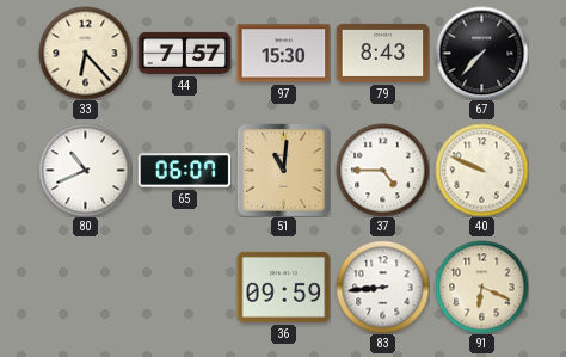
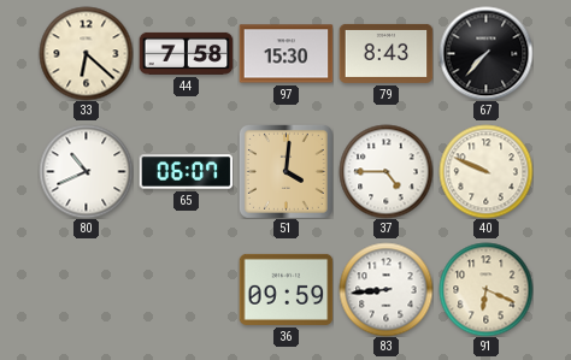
33: 6:23 -> 6:22
44: 7:57 -> 7:58
51: 11:01 -> 4:01
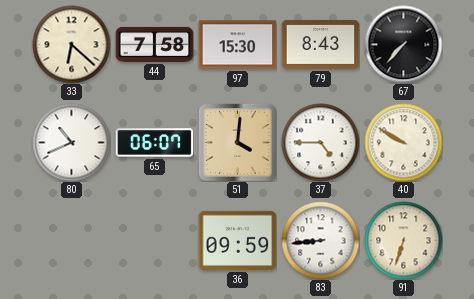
40: 9:49 -> 9:50
91: 6:19 -> 6:33
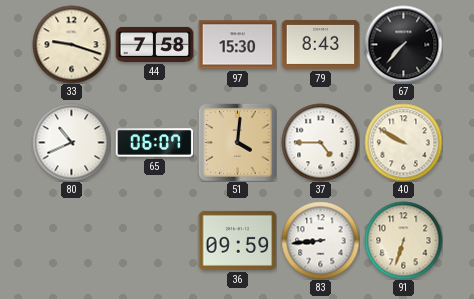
33: 6:22 -> 9:18
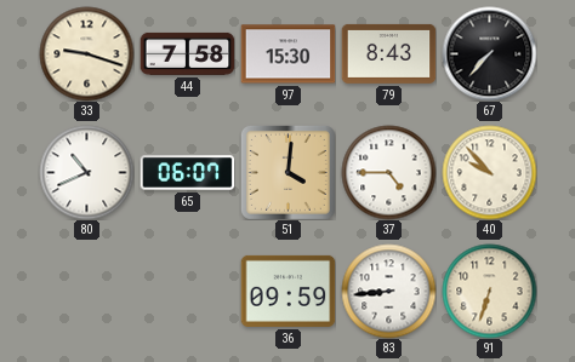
40: 9:50 -> 9:53
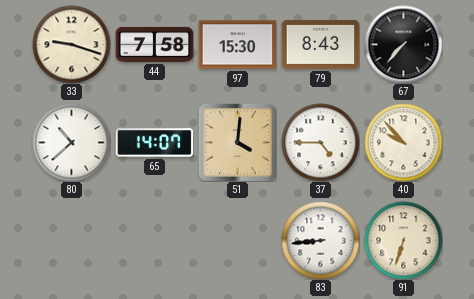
80: 10:41 -> 10:38
65: 06:07 -> 14:07
36: 09:59 -> none
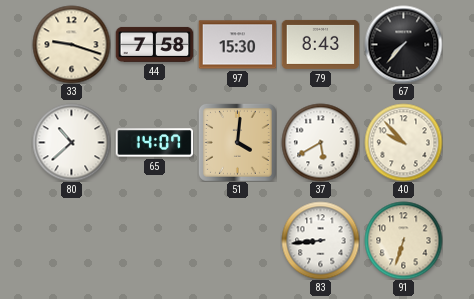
37: 4:45 -> 5:40
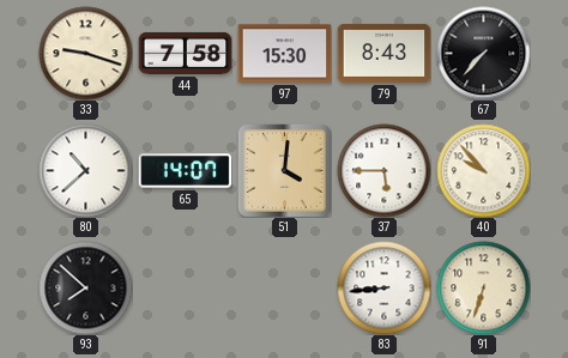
37: 5:40 -> 5:45
93: none -> 7:52
